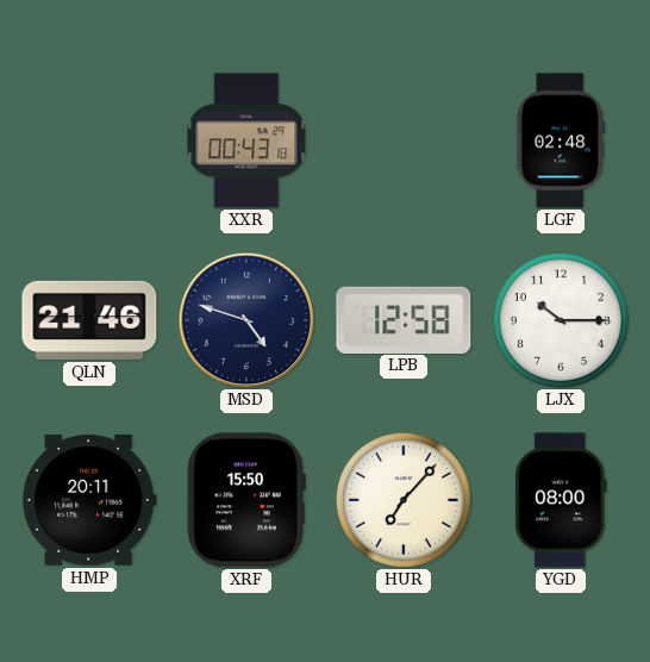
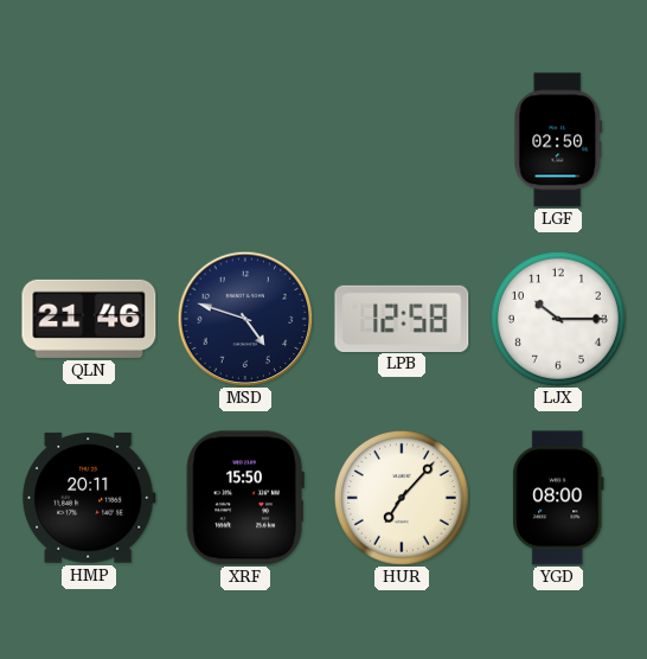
XXR: 00:43 -> none
LGF: 02:48 -> 02:50
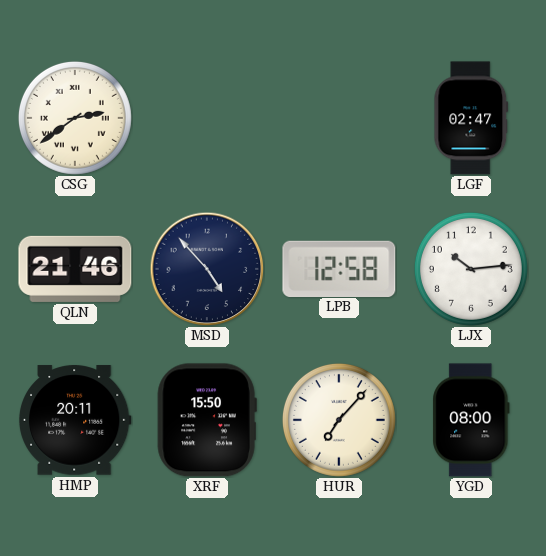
CSG: none -> 2:39
LGF: 02:50 -> 02:47
MSD: 4:48 -> 4:53
LJX: 10:15 -> 10:14
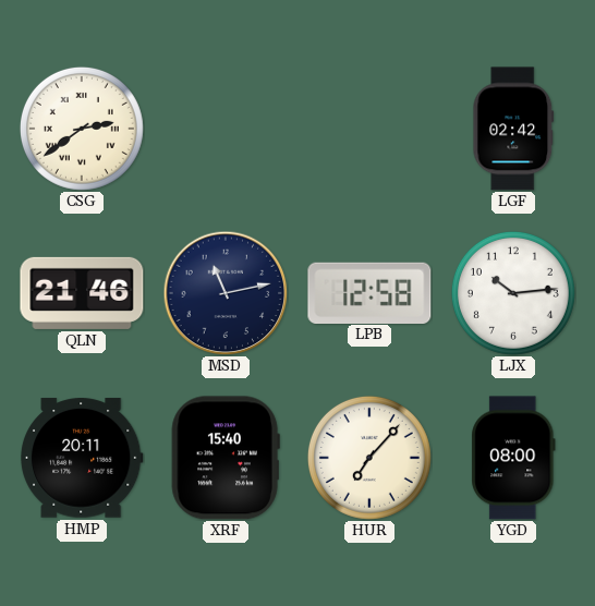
LGF: 02:47 -> 02:42
MSD: 4:53 -> 11:13
XRF: 15:50 -> 15:40
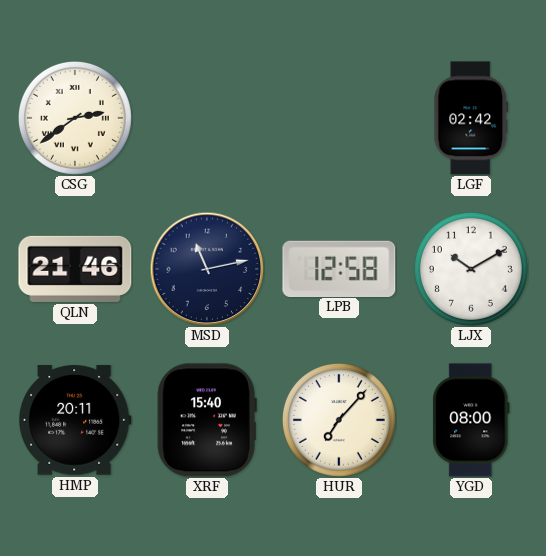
LJX: 10:14 -> 10:10
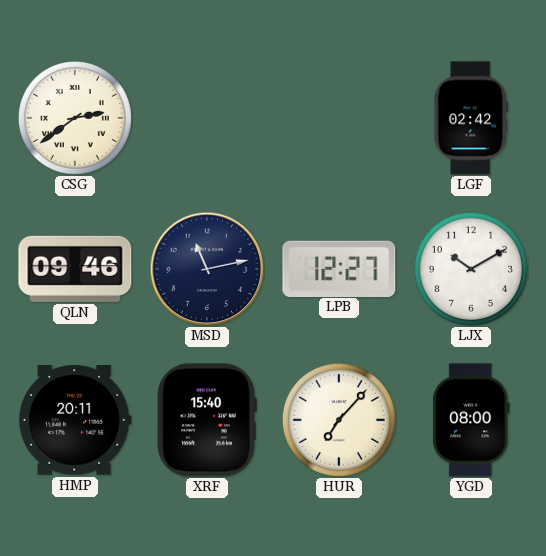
QLN: 21:46 -> 09:46
LPB: 12:58 -> 12:27
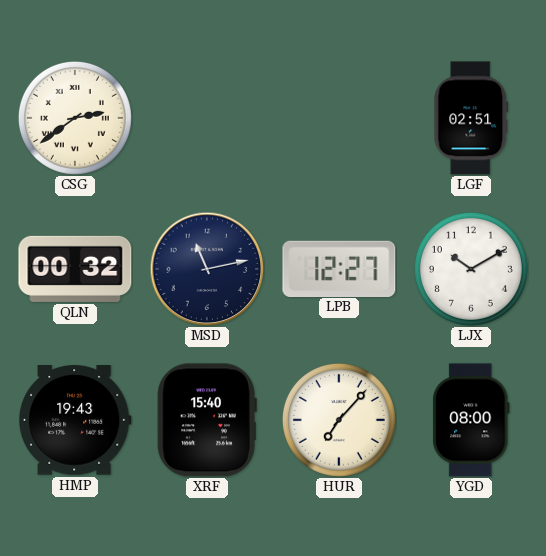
LGF: 02:42 -> 02:51
QLN: 09:46 -> 00:32
HMP: 20:11 -> 19:43
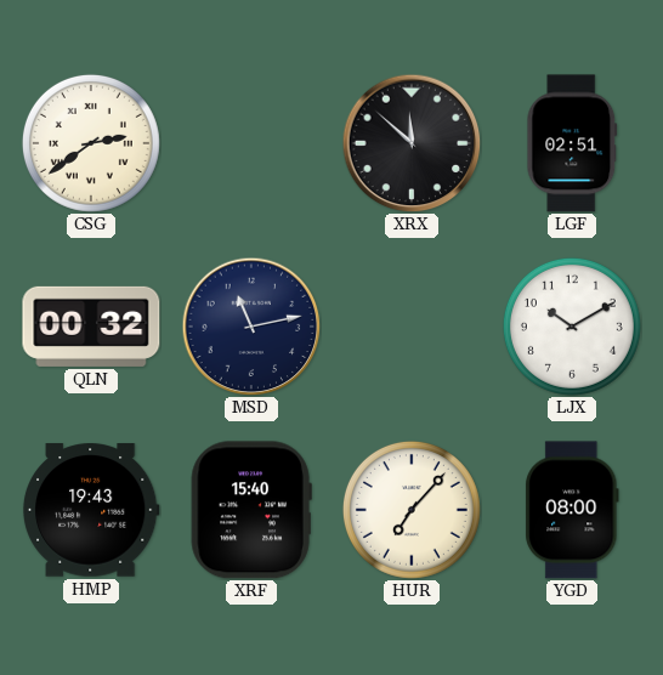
XRX: none -> 11:52
LPB: 12:27 -> none
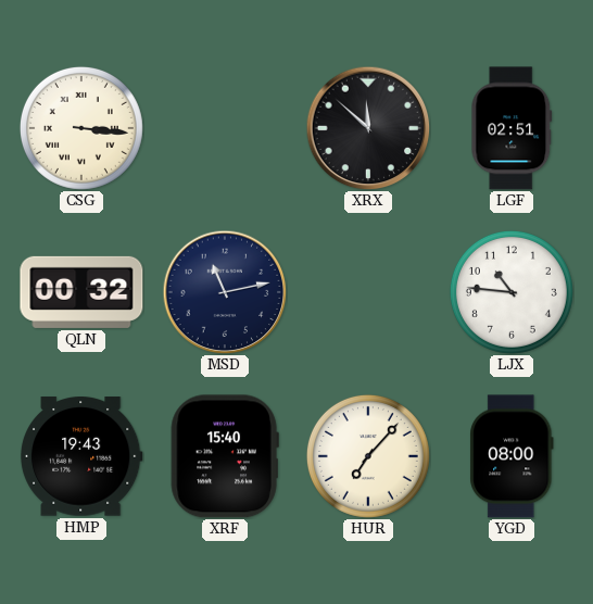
CSG: 2:39 -> 3:16
LJX: 10:10 -> 10:46
